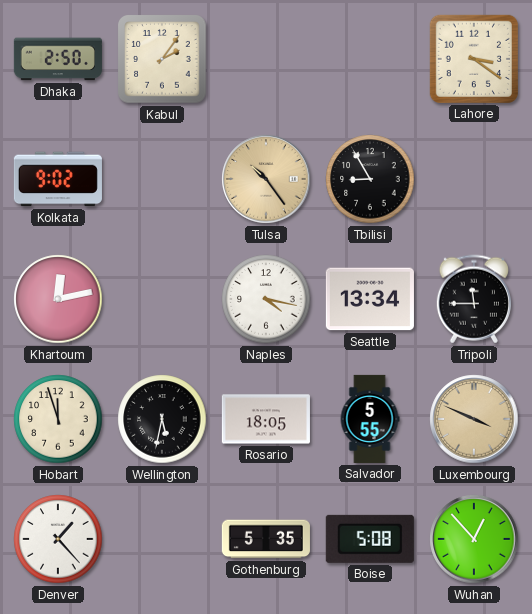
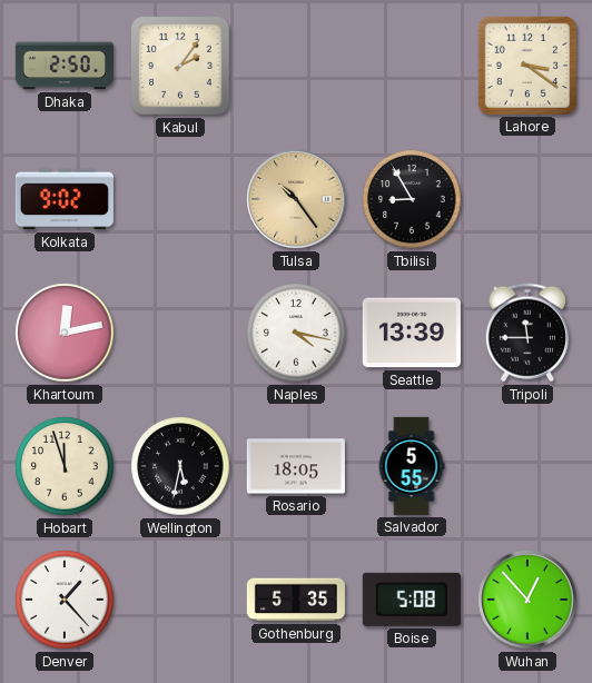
Seattle: 13:34 -> 13:39
Luxembourg: 3:49 -> none
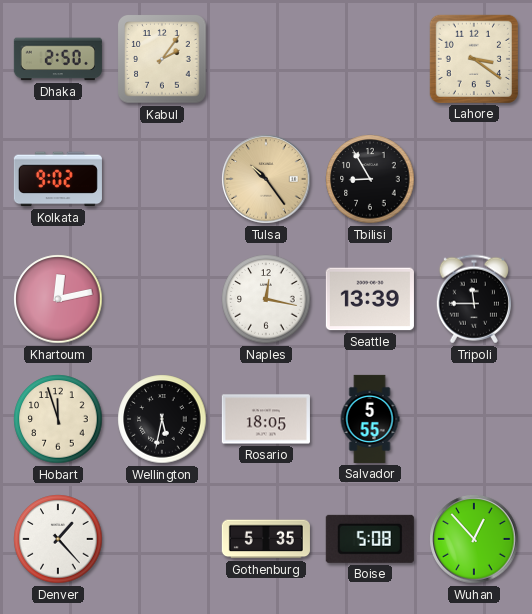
Naples: 4:17 -> 12:17
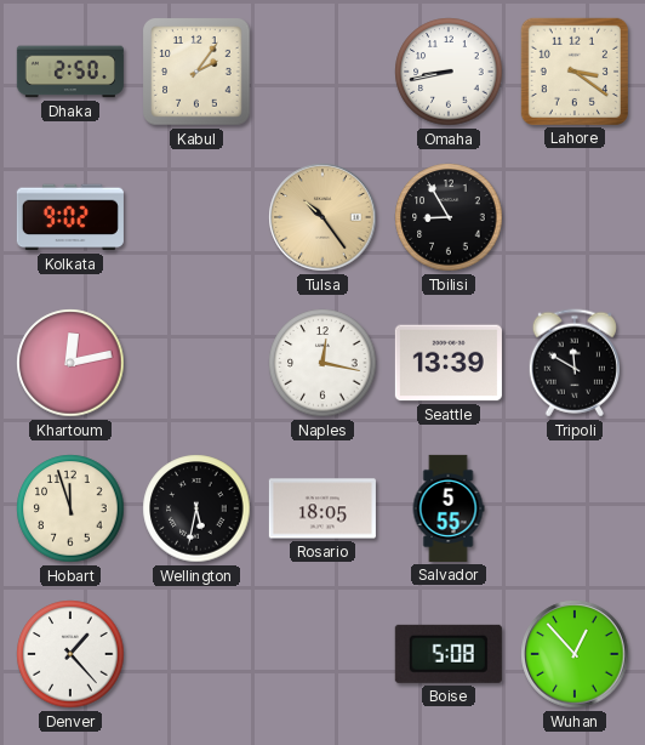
Omaha: none -> 8:43
Tripoli: 11:45 -> 11:50
Gothenburg: 5:35 -> none
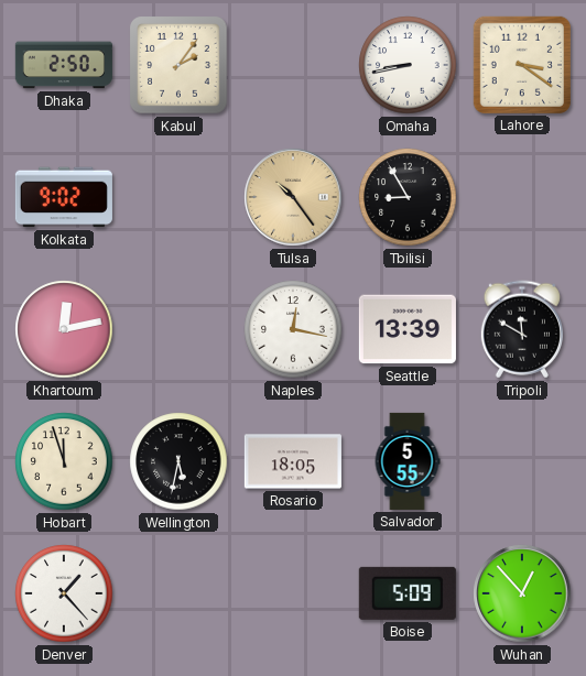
Boise: 5:08 -> 5:09
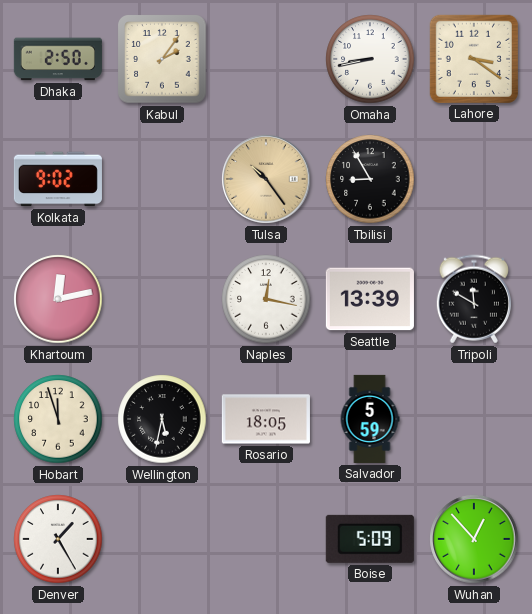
Salvador: 5:55 -> 5:59
Denver: 1:23 -> 1:25
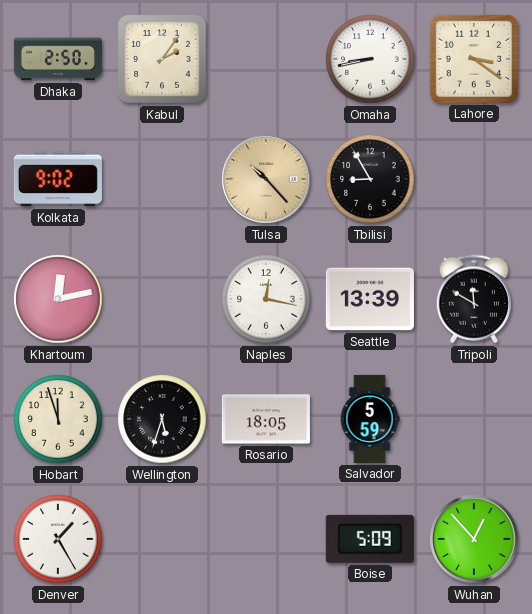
Tulsa: 10:24 -> 10:23
Wellington: 5:32 -> 5:33
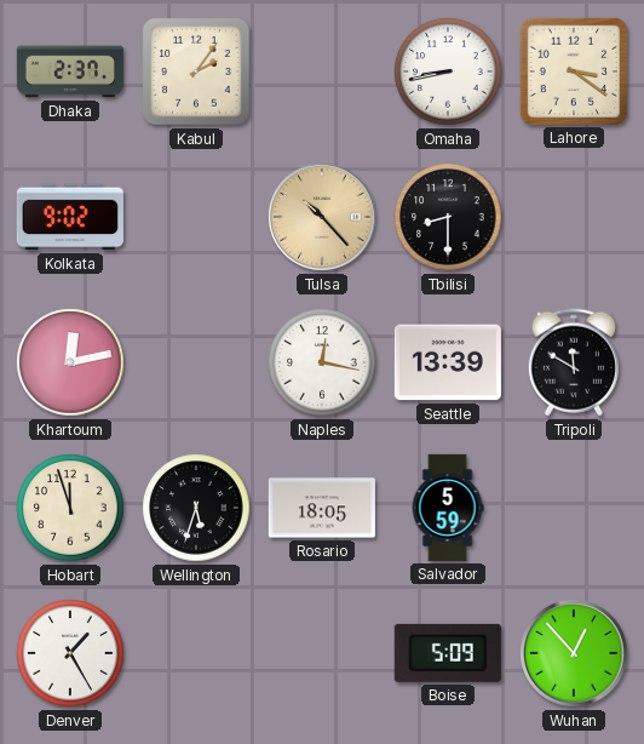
Dhaka: 2:50 -> 2:37
Tbilisi: 8:55 -> 8:30
